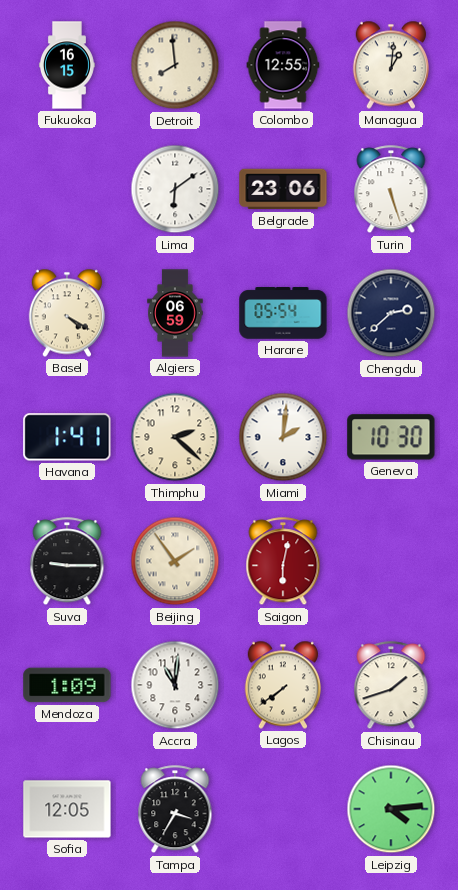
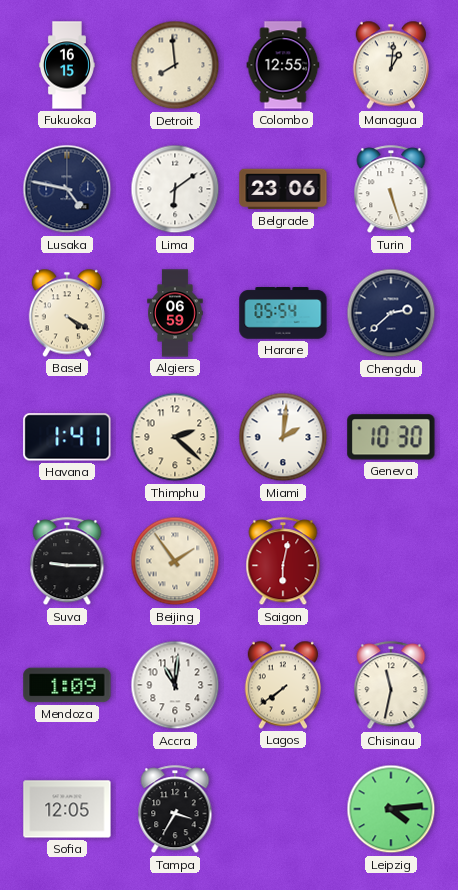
Lusaka: none -> 4:47
Chisinau: 1:42 -> 11:32
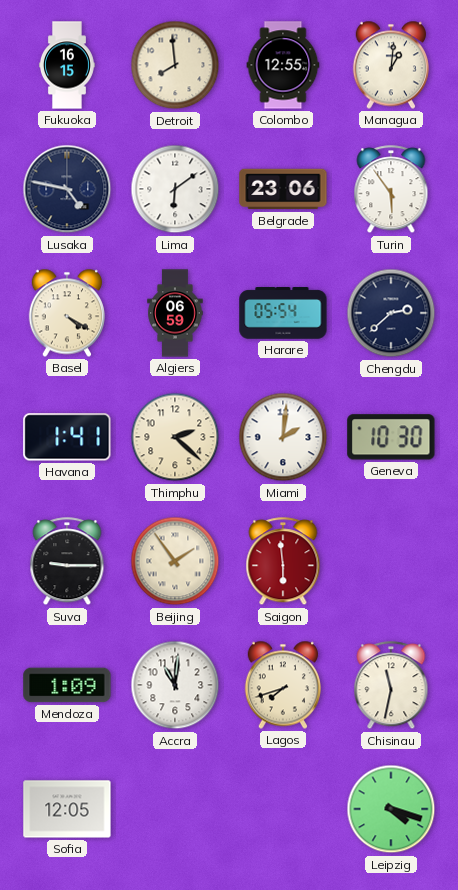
Turin: 5:27 -> 5:54
Saigon: 6:02 -> 5:59
Lagos: 7:39 -> 7:42
Tampa: 3:35 -> none
Leipzig: 4:14 -> 4:18
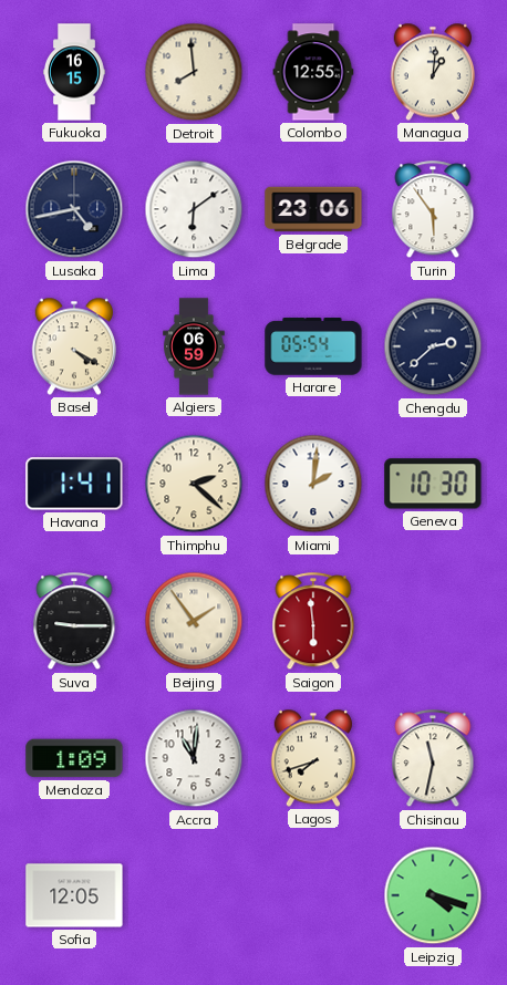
Lusaka: 4:47 -> 4:43
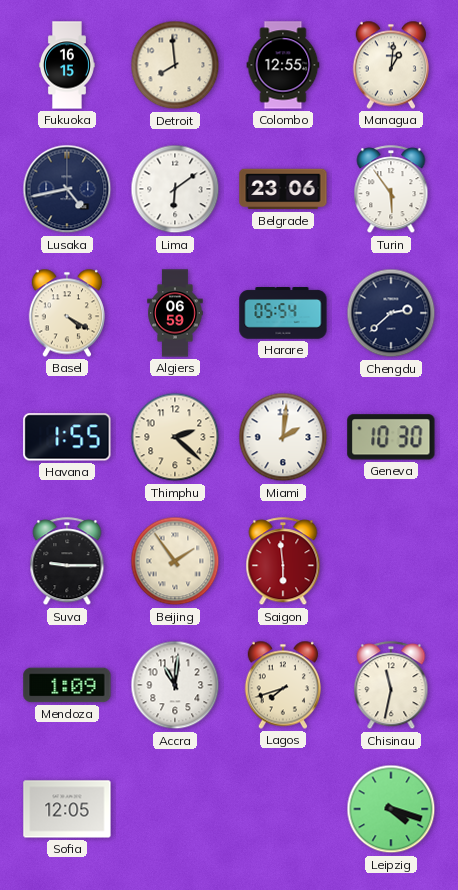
Havana: 1:41 -> 1:55
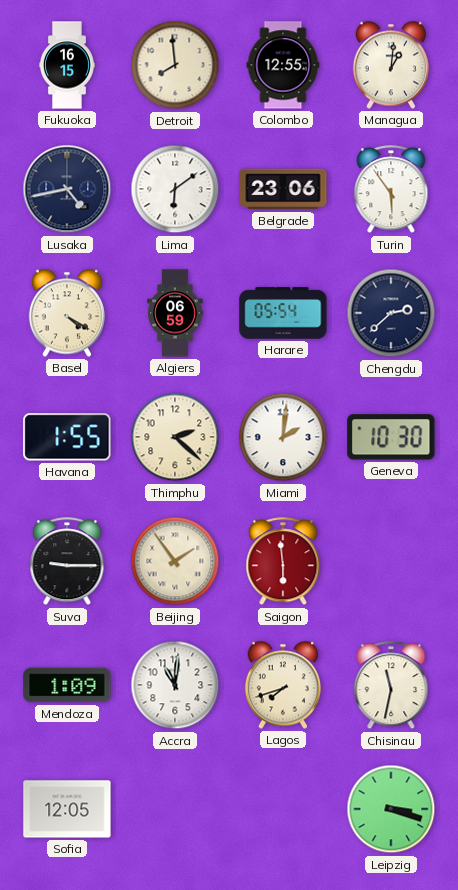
Leipzig: 4:18 -> 3:18
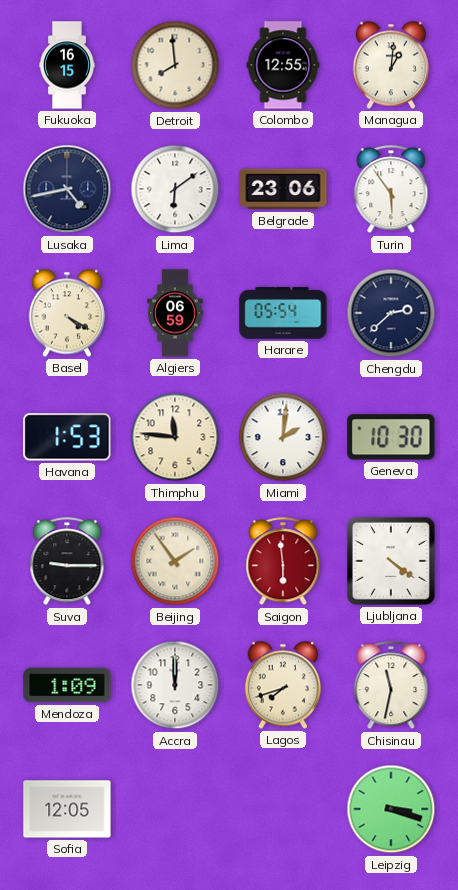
Havana: 1:55 -> 1:53
Thimphu: 2:22 -> 11:46
Ljubljana: none -> 4:21
Accra: 11:01 -> 12:00
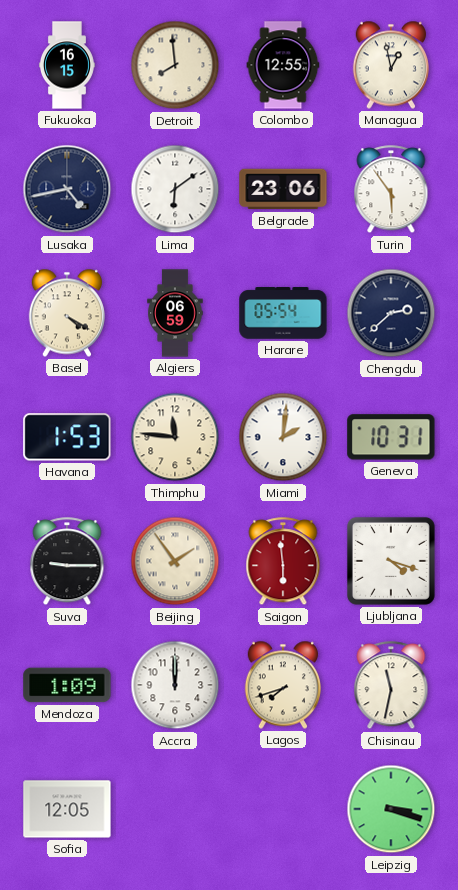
Managua: 1:01 -> 12:58
Geneva: 10:30 -> 10:31
Ljubljana: 4:21 -> 4:18
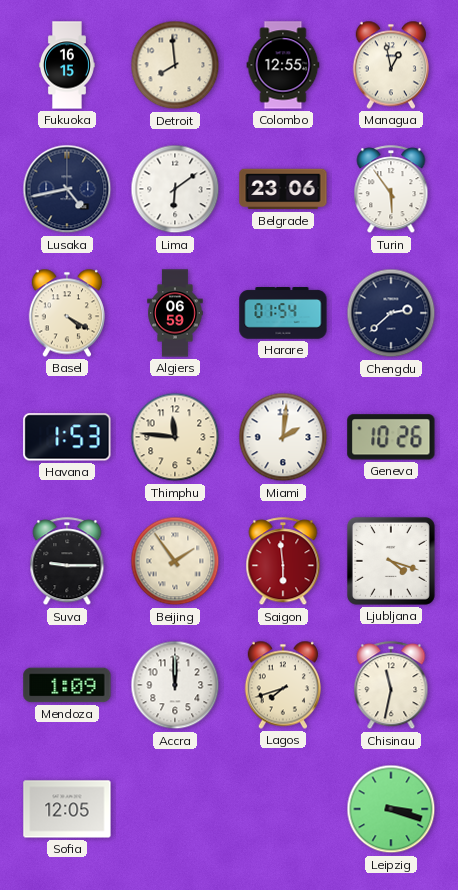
Harare: 05:54 -> 01:54
Geneva: 10:31 -> 10:26
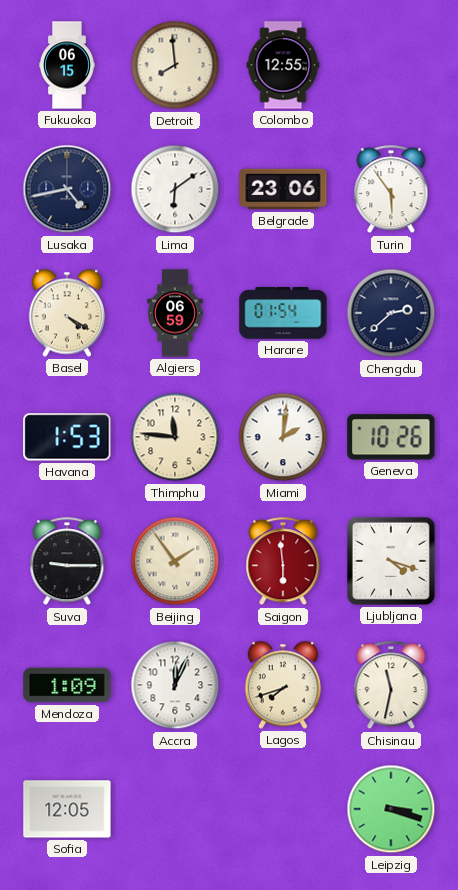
Fukuoka: 16:15 -> 06:15
Managua: 12:58 -> none
Accra: 12:00 -> 12:04
